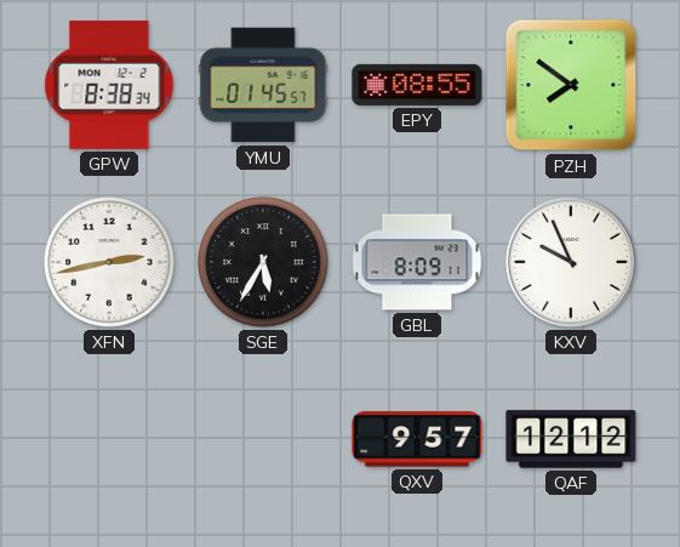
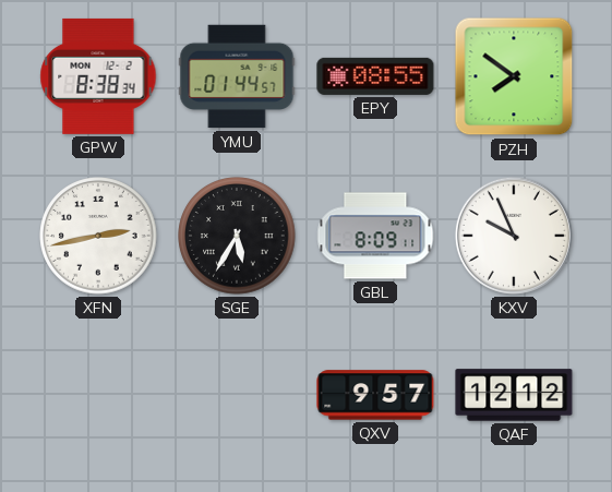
YMU: 01:45 -> 01:44
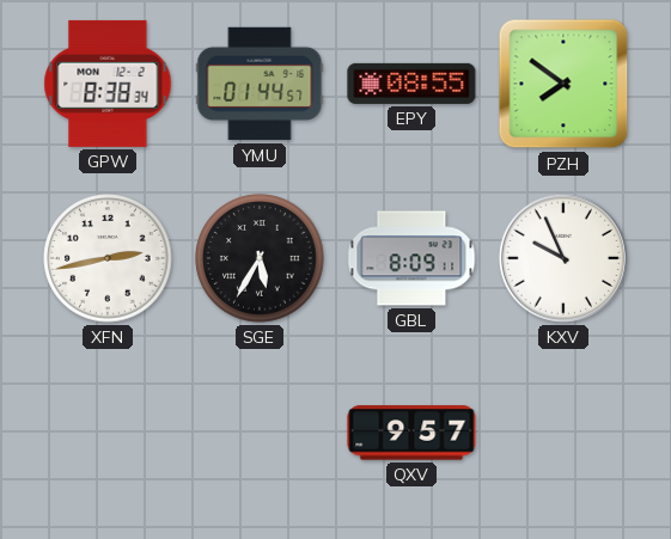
QAF: 12:12 -> none
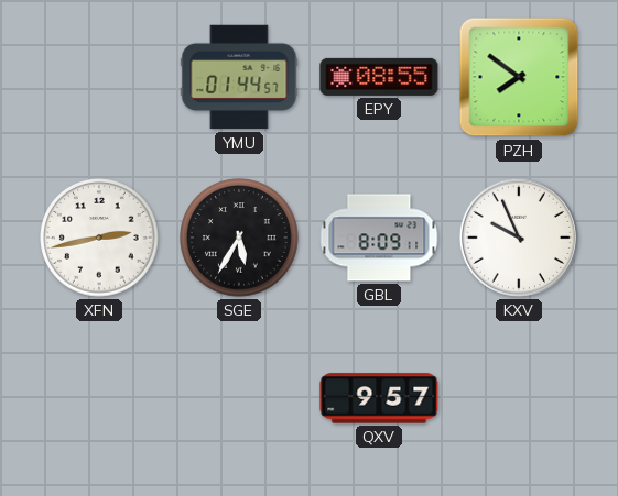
GPW: 8:38 -> none
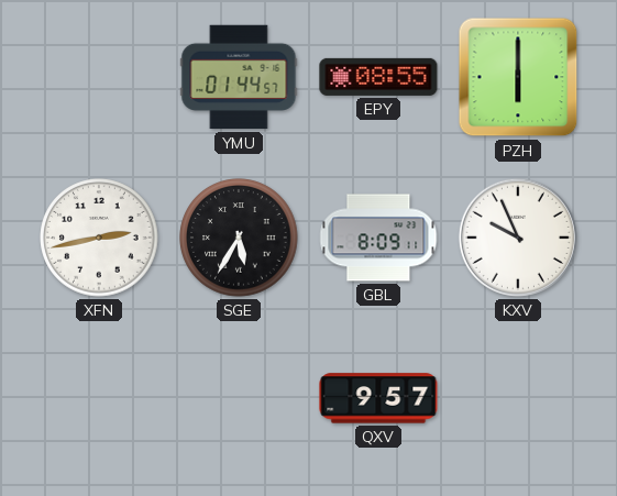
PZH: 7:51 -> 6:00
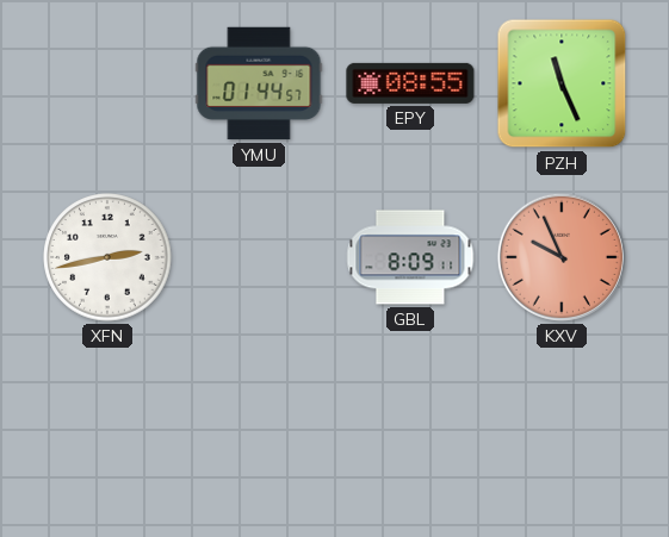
PZH: 6:00 -> 11:26
SGE: 5:35 -> none
KXV dial: white -> salmon
QXV: 9:57 -> none
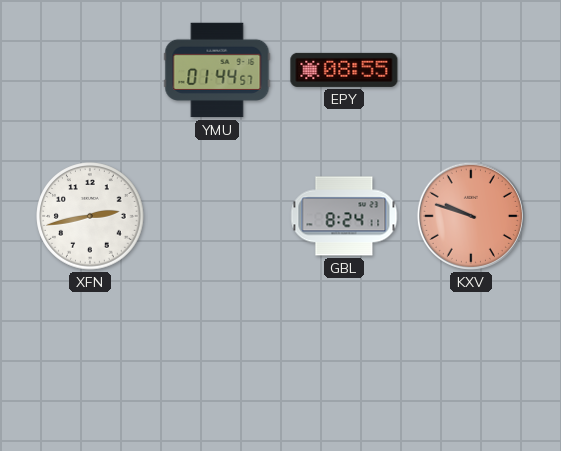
PZH: 11:26 -> none
GBL: 8:09 -> 8:24
KXV: 9:56 -> 9:48
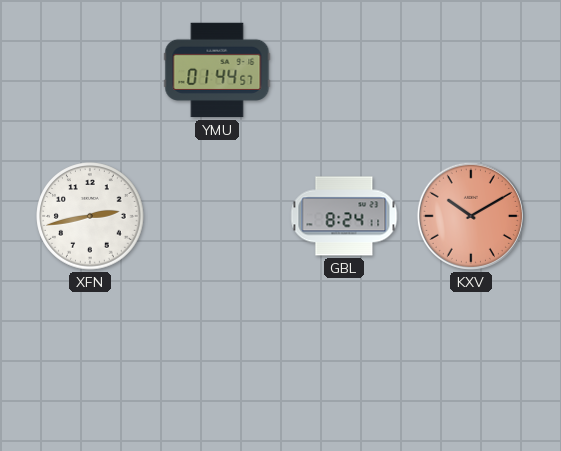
EPY: 08:55 -> none
KXV: 9:48 -> 10:10
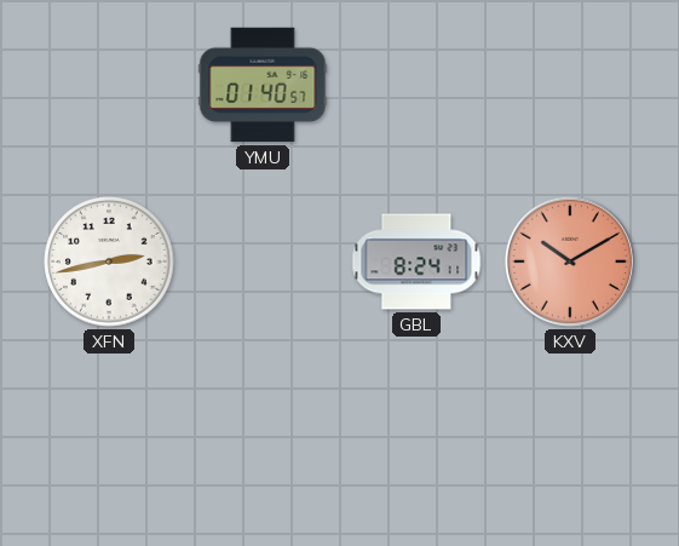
YMU: 01:44 -> 01:40
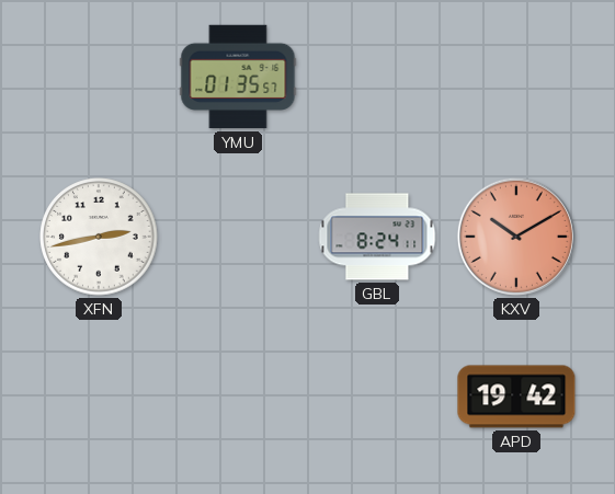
YMU: 01:40 -> 01:35
APD: none -> 19:42
